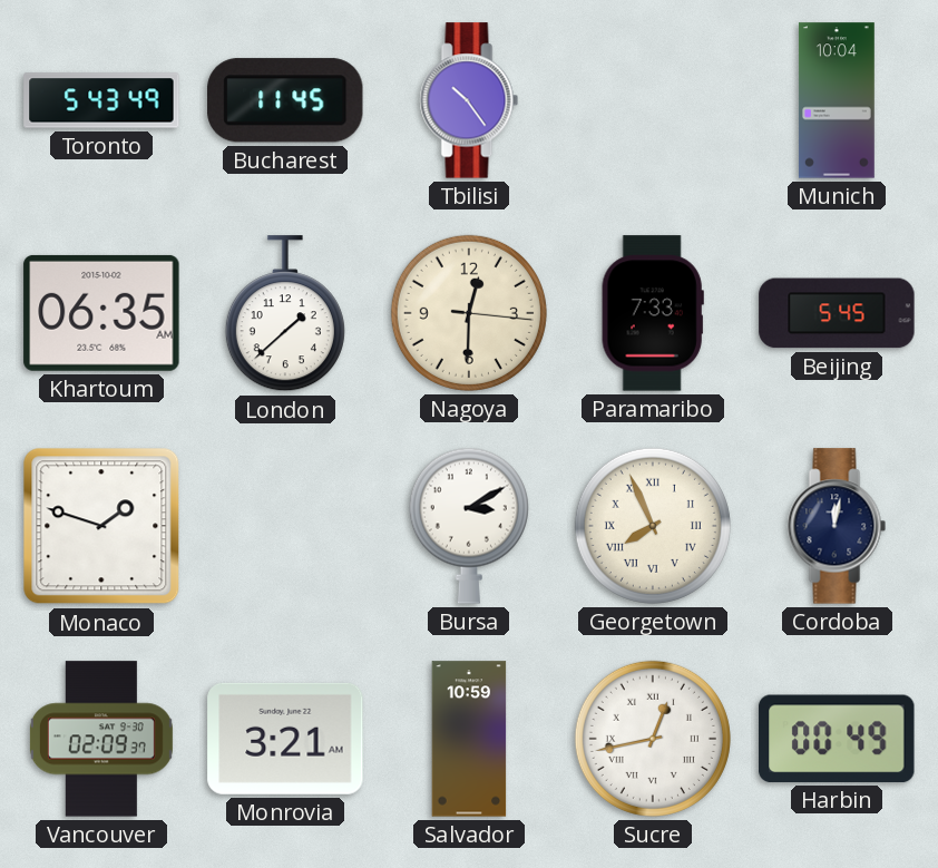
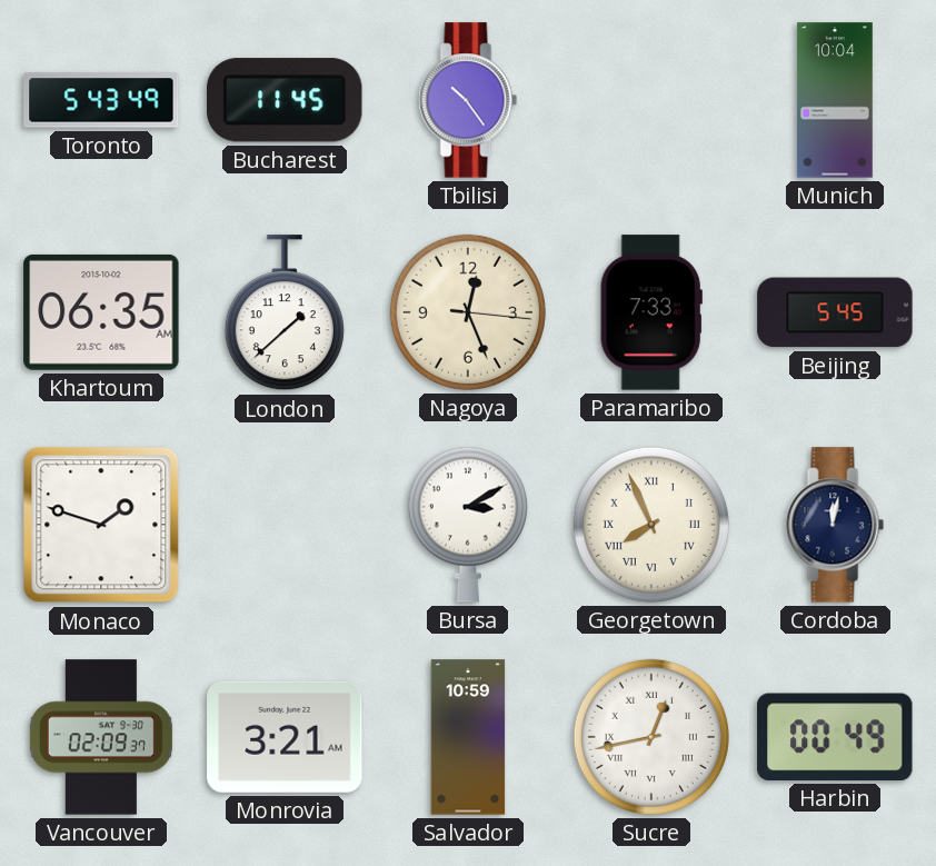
Nagoya: 12:30 -> 12:26
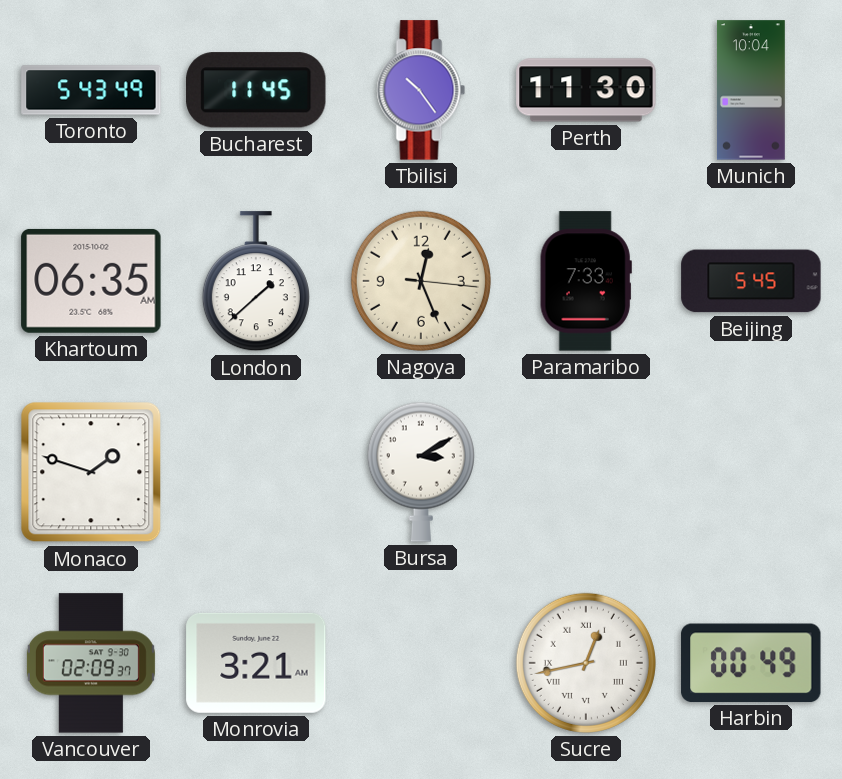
Perth: none -> 11:30
Georgetown: 7:56 -> none
Cordoba: 12:02 -> none
Salvador: 10:59 -> none
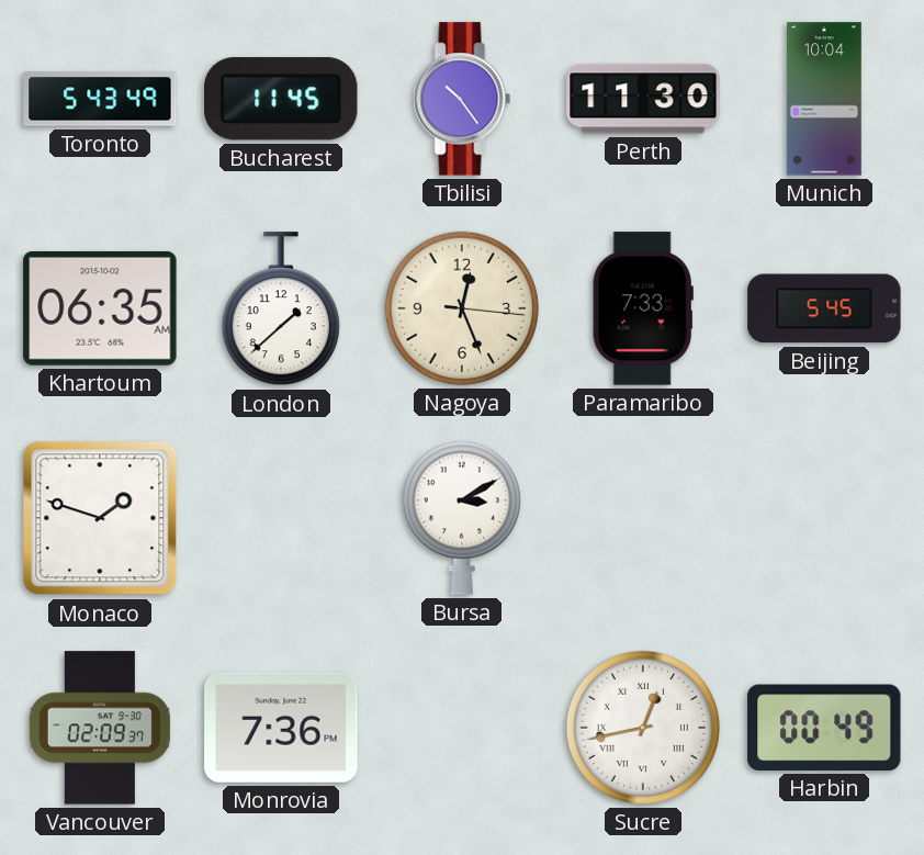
Monrovia: 3:21 -> 7:36
